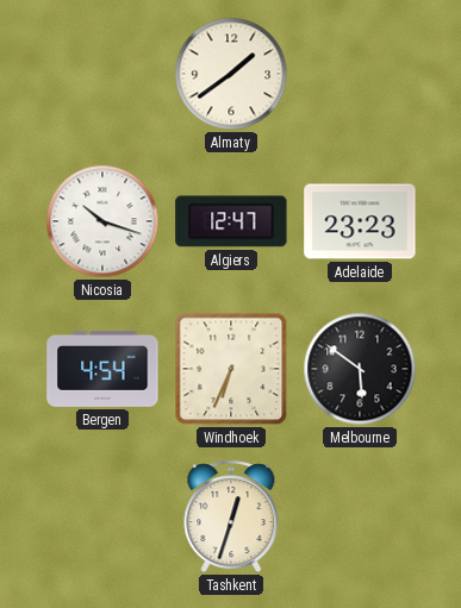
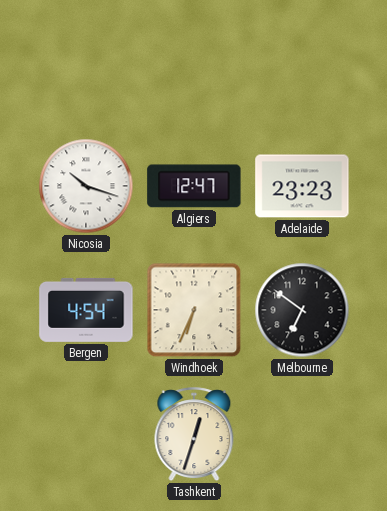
Almaty: 1:39 -> none
Melbourne: 5:51 -> 6:51
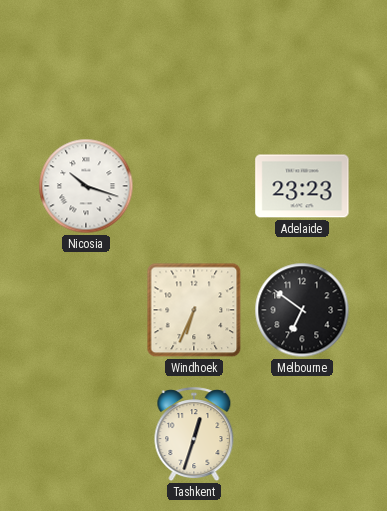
Algiers: 12:47 -> none
Bergen: 4:54 -> none
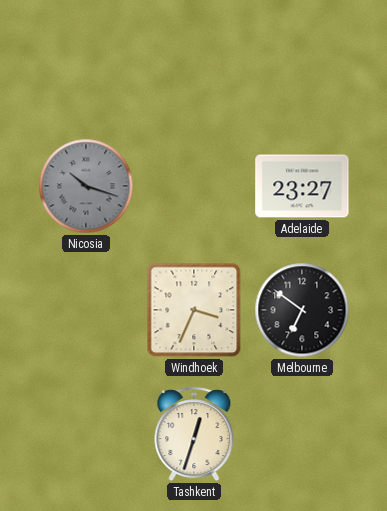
Nicosia dial: white -> grey
Adelaide: 23:23 -> 23:27
Windhoek: 6:34 -> 3:34
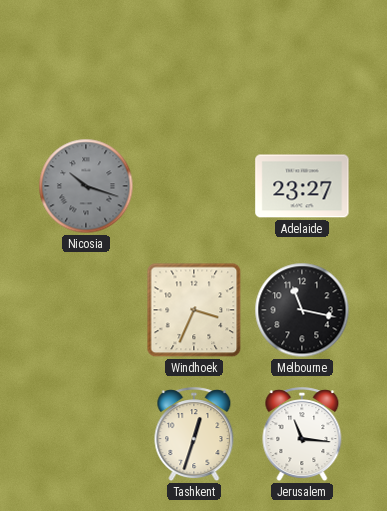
Melbourne: 6:51 -> 11:17
Jerusalem: none -> 11:16
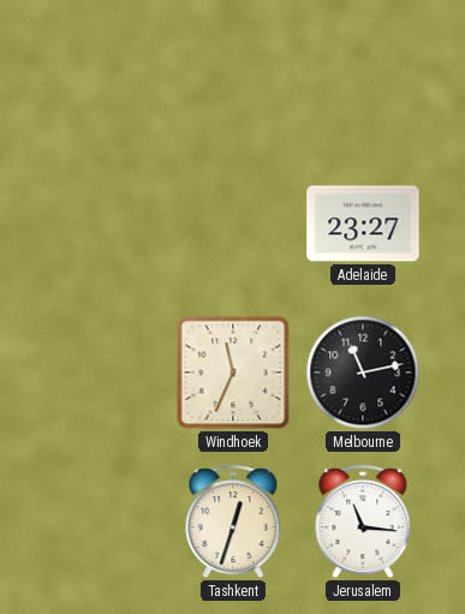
Nicosia: 10:18 -> none
Windhoek: 3:34 -> 11:34
Melbourne: 11:17 -> 11:13
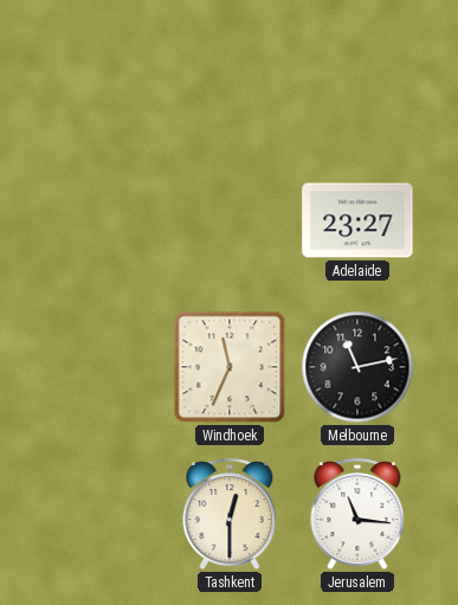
Tashkent: 12:33 -> 12:30
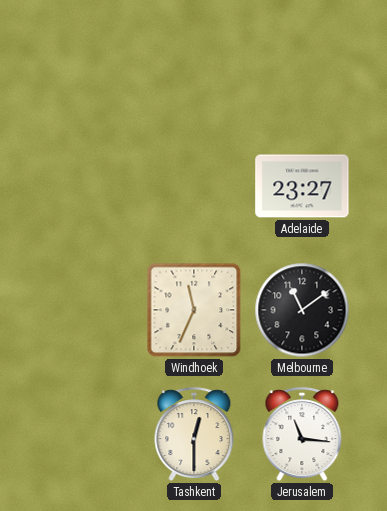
Melbourne: 11:13 -> 11:09
